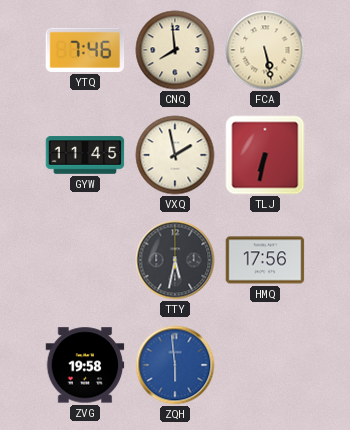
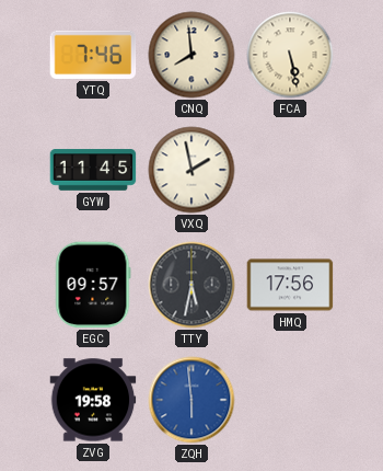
TLJ: 6:32 -> none
EGC: none -> 09:57
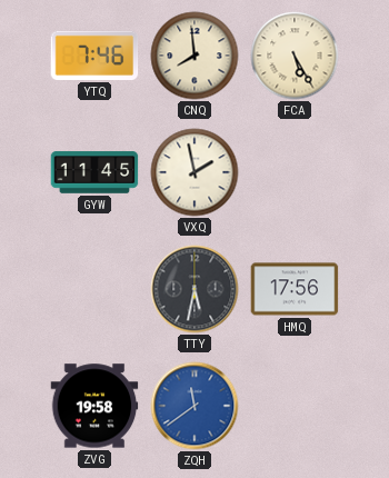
FCA: 5:28 -> 5:25
EGC: 09:57 -> none
ZQH: 5:59 -> 11:39
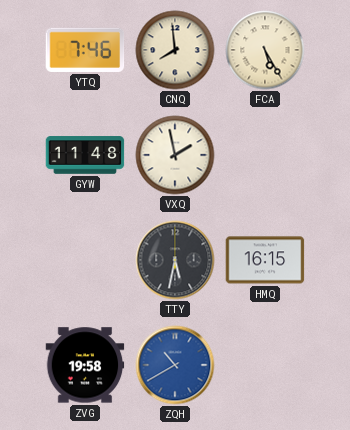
GYW: 11:45 -> 11:48
HMQ: 17:56 -> 16:15
ZQH: 11:39 -> 10:40
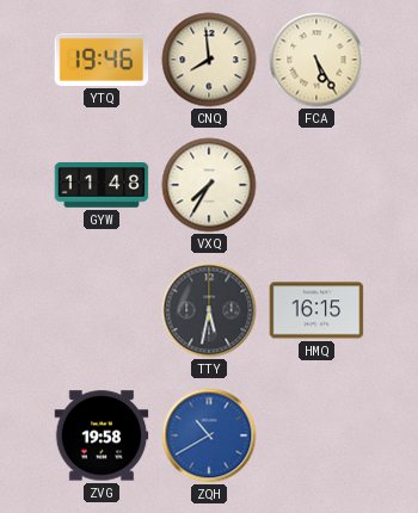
YTQ: 7:46 -> 19:46
VXQ: 1:58 -> 7:35
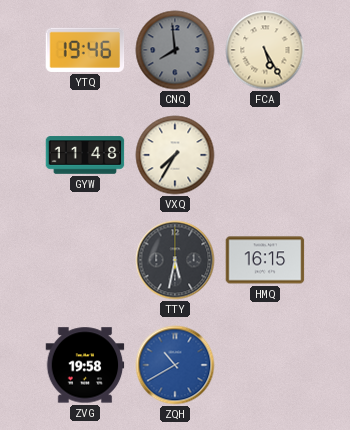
CNQ dial: cream -> grey
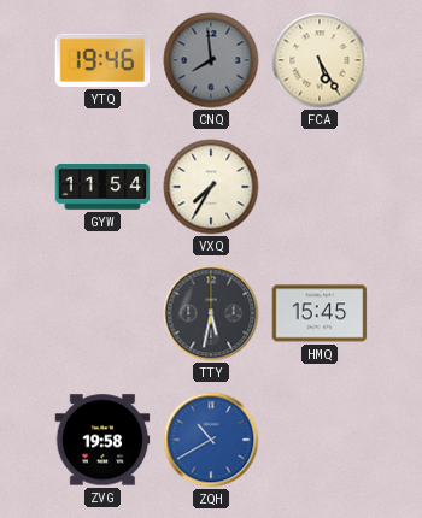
GYW: 11:48 -> 11:54
HMQ: 16:15 -> 15:45
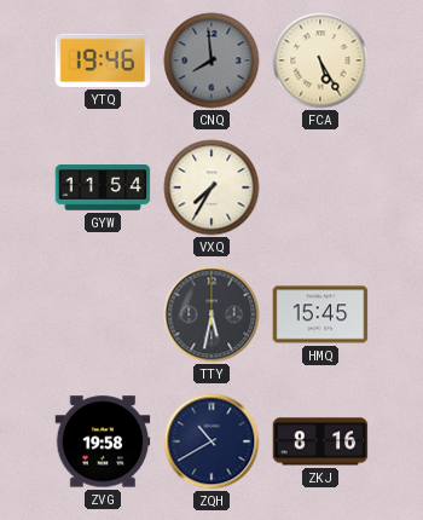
ZQH dial: blue -> navy
ZKJ: none -> 8:16
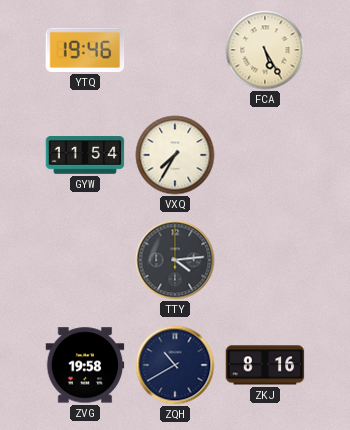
CNQ: 7:59 -> none
TTY: 5:32 -> 4:14
HMQ: 15:45 -> none
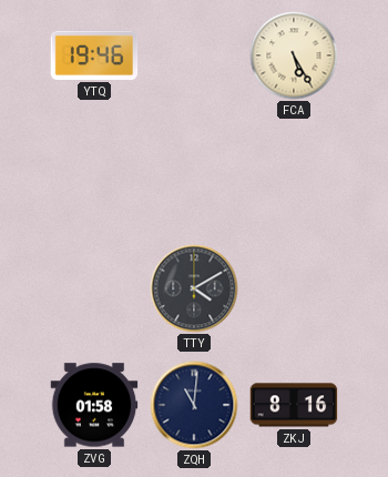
GYW: 11:54 -> none
VXQ: 7:35 -> none
TTY: 4:14 -> 4:10
ZVG: 19:58 -> 01:58
ZQH: 10:40 -> 11:01
